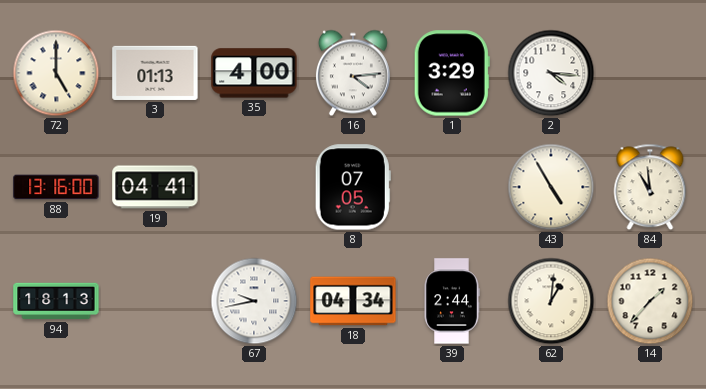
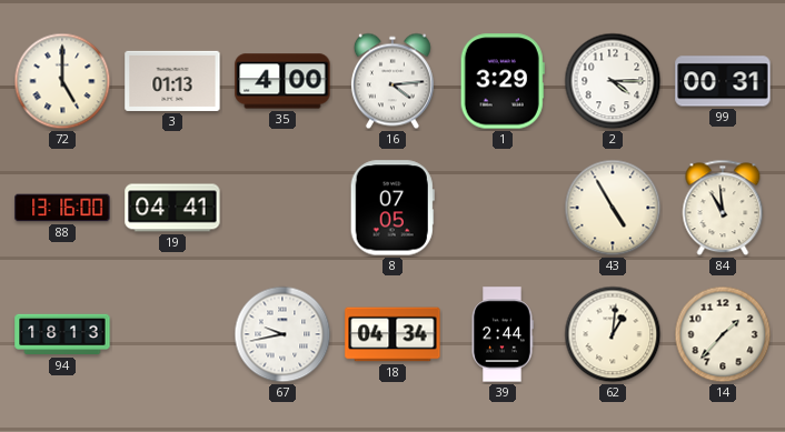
2: 4:16 -> 4:15
99: none -> 00:31
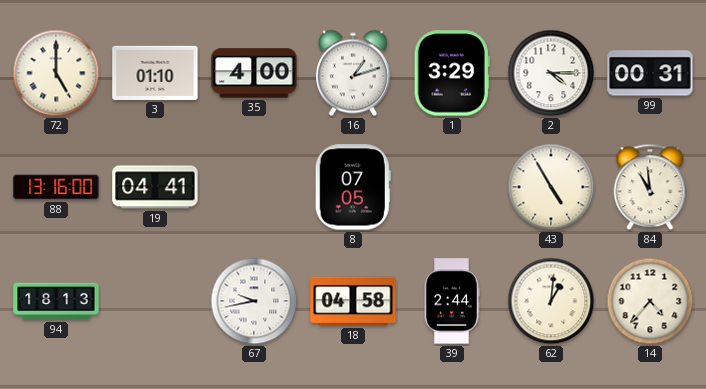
3: 01:13 -> 01:10
16: 4:14 -> 1:12
18: 04:34 -> 04:58
14: 1:37 -> 4:37
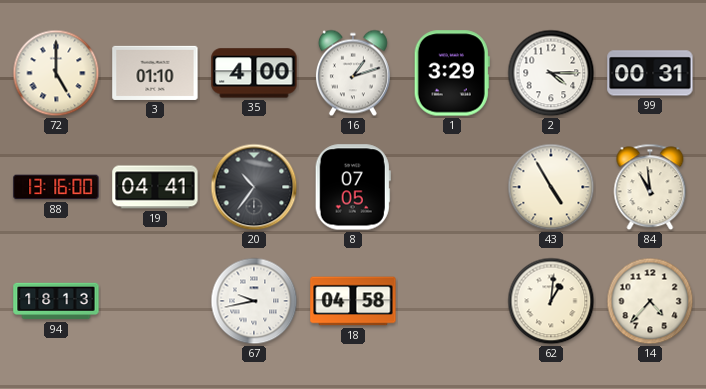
20: none -> 10:36
39: 2:44 -> none
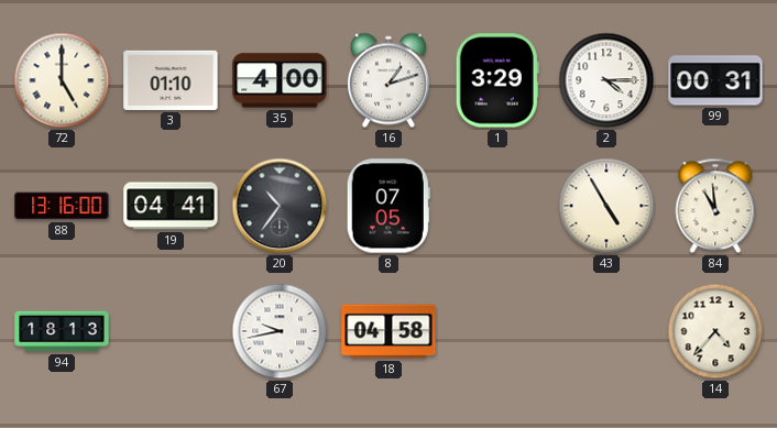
62: 1:01 -> none
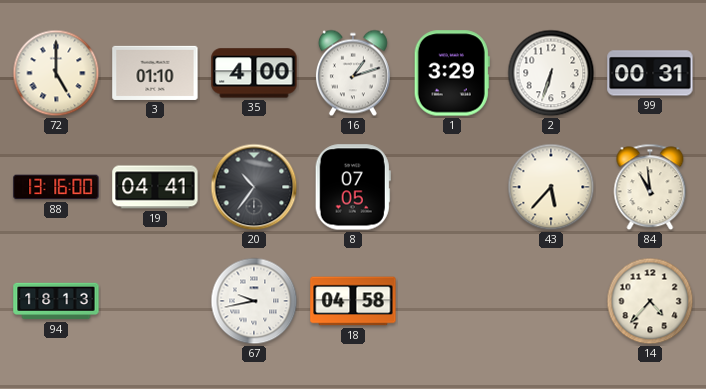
2: 4:15 -> 6:33
43: 4:55 -> 5:37
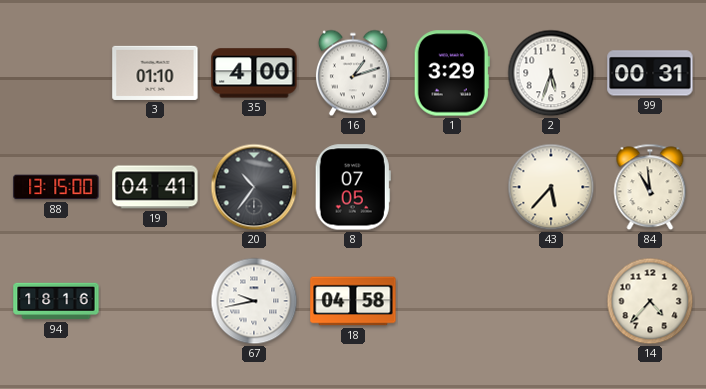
72: 5:00 -> none
2: 6:33 -> 5:33
88: 13:16 -> 13:15
94: 18:13 -> 18:16
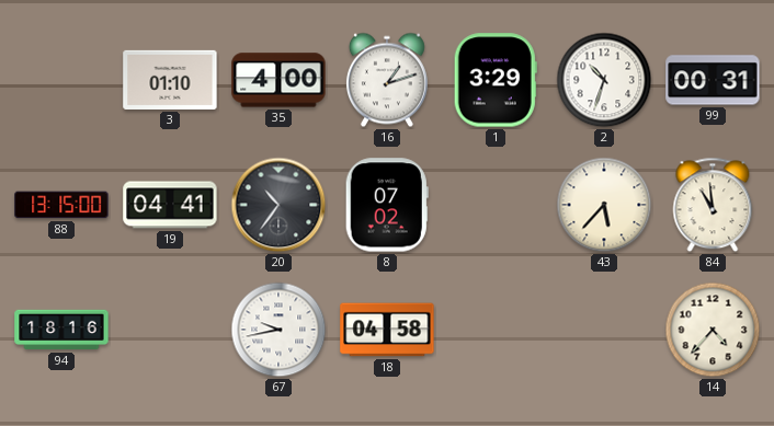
2: 5:33 -> 10:33
8: 07:05 -> 07:02
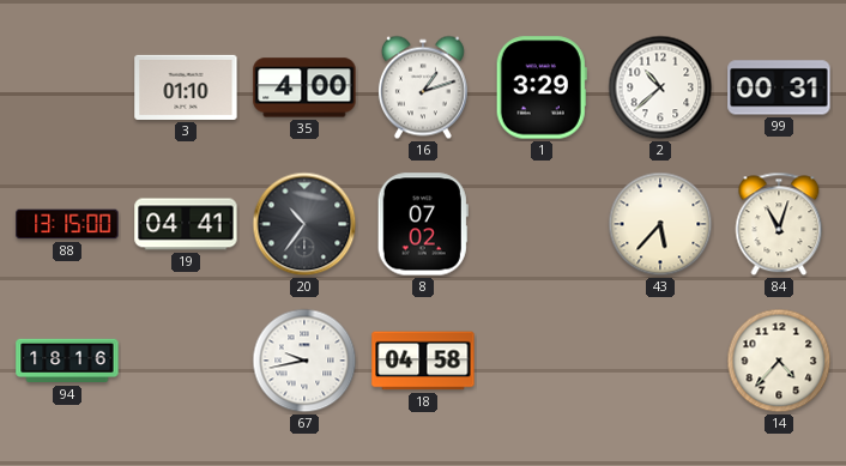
2: 10:33 -> 10:38
84: 10:59 -> 11:03
